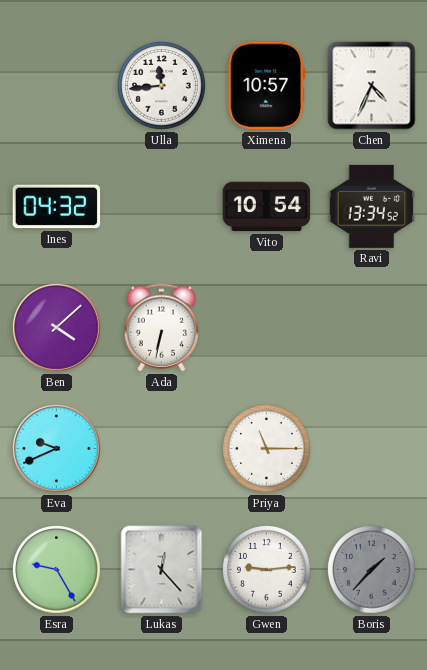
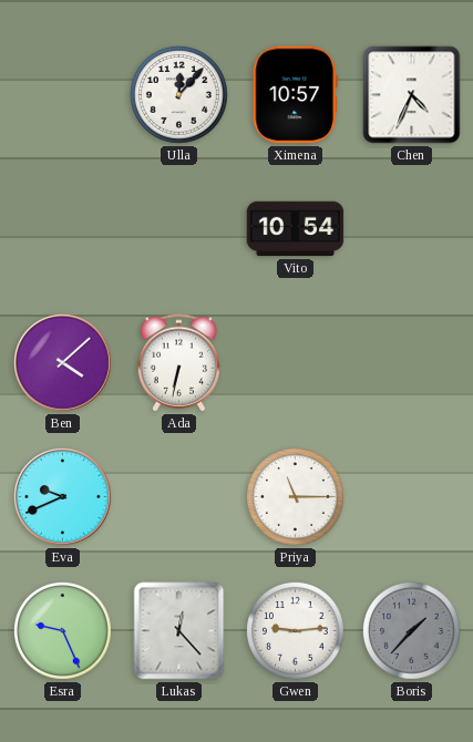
Ulla: 11:44 -> 12:07
Ines: 04:32 -> none
Ravi: 13:34 -> none
Esra: 9:25 -> 9:26
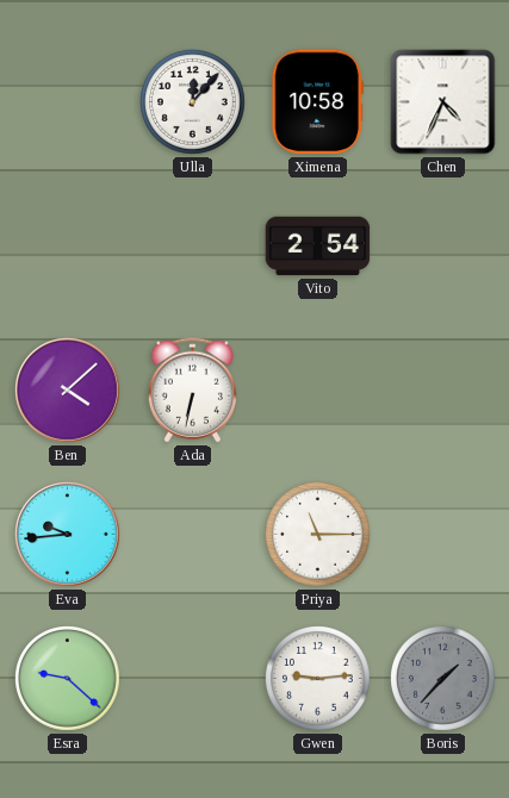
Ximena: 10:57 -> 10:58
Vito: 10:54 -> 2:54
Eva: 9:41 -> 9:44
Esra: 9:26 -> 9:22
Lukas: 12:23 -> none
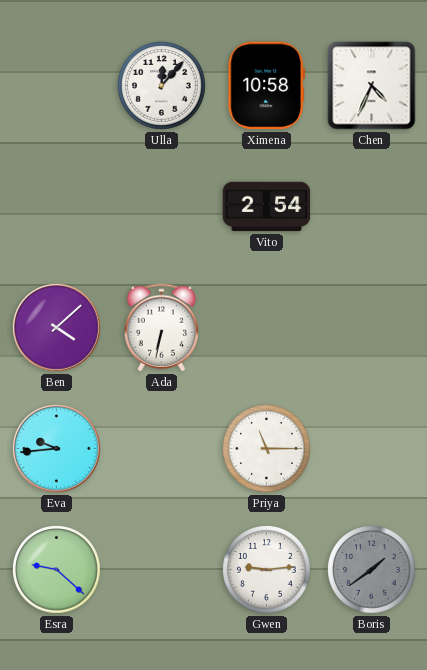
Boris: 1:37 -> 1:39
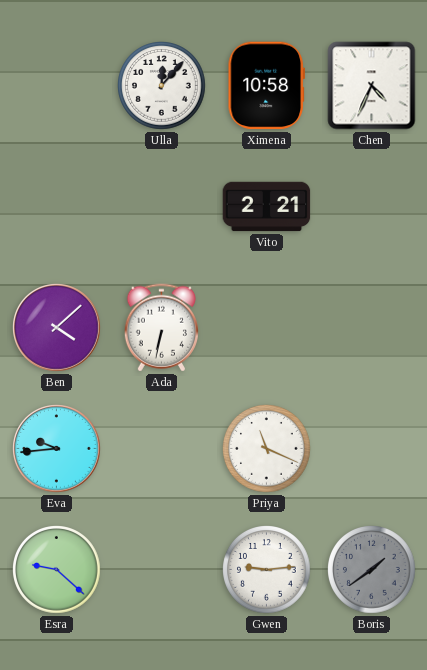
Vito: 2:54 -> 2:21
Priya: 11:15 -> 11:19
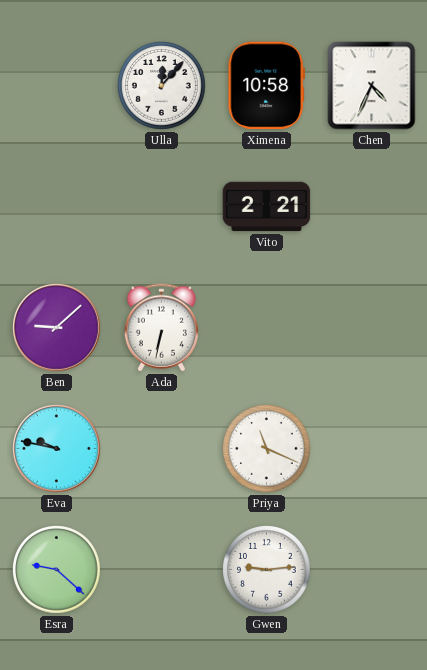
Ben: 4:08 -> 9:08
Eva: 9:44 -> 9:47
Boris: 1:39 -> none
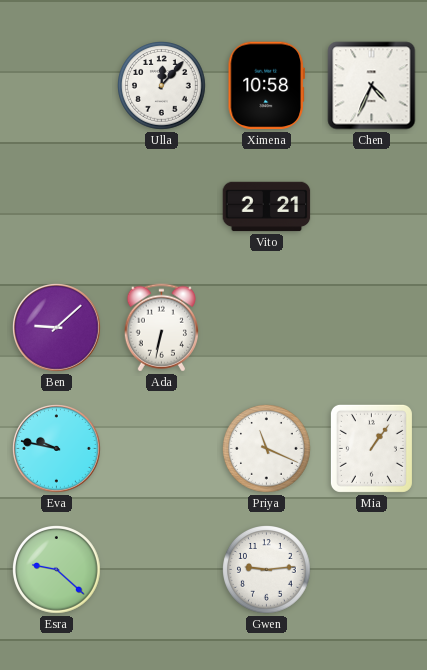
Mia: none -> 1:06
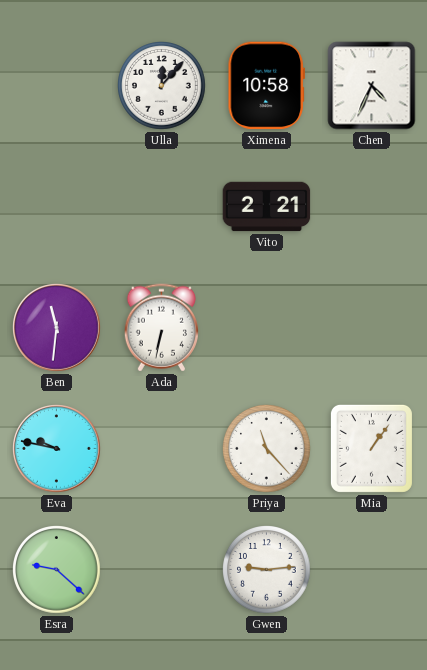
Ben: 9:08 -> 11:31
Priya: 11:19 -> 11:23
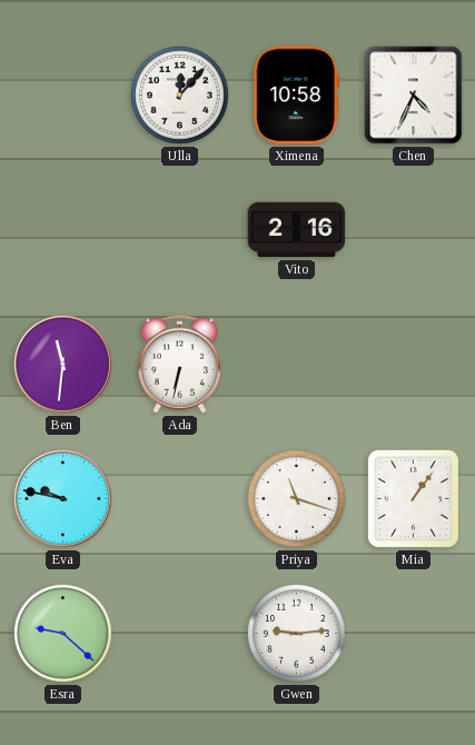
Vito: 2:21 -> 2:16
Priya: 11:23 -> 11:18
